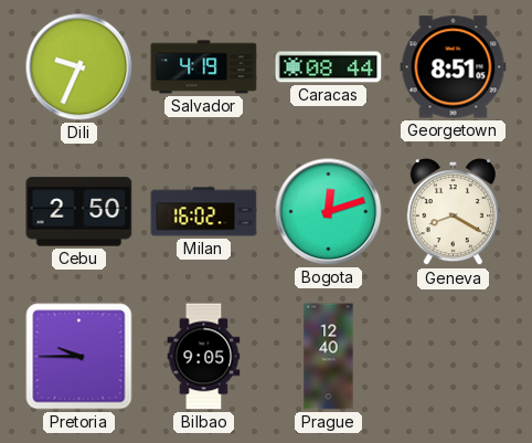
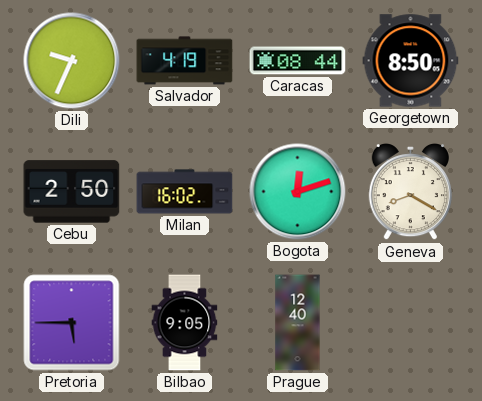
Georgetown: 8:51 -> 8:50
Pretoria: 9:45 -> 5:45
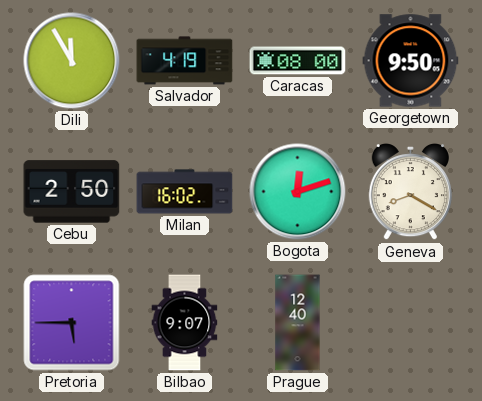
Dili: 9:34 -> 11:55
Caracas: 08:44 -> 08:00
Georgetown: 8:50 -> 9:50
Bilbao: 9:05 -> 9:07
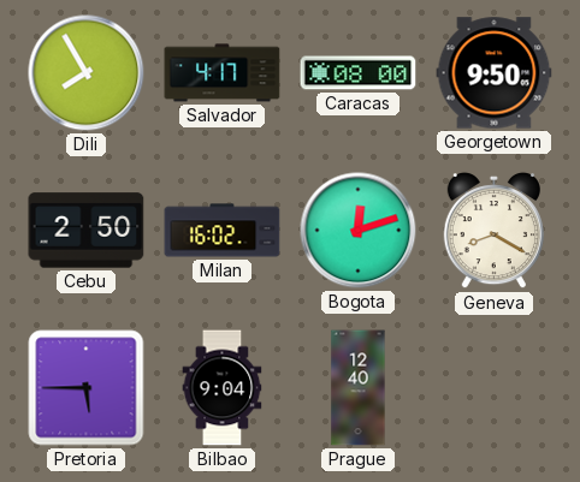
Dili: 11:55 -> 7:55
Salvador: 4:19 -> 4:17
Bilbao: 9:07 -> 9:04
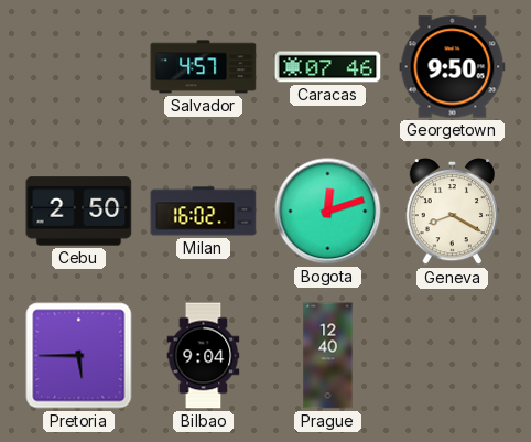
Dili: 7:55 -> none
Salvador: 4:17 -> 4:57
Caracas: 08:00 -> 07:46
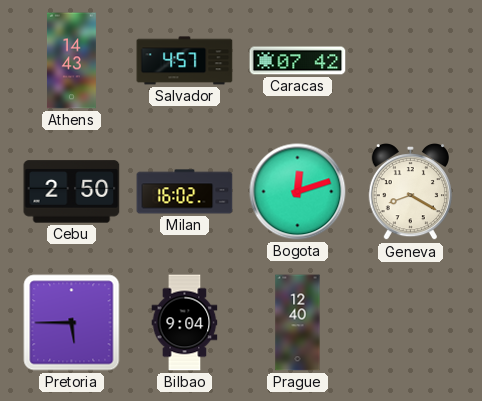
Athens: none -> 14:43
Caracas: 07:46 -> 07:42
Georgetown: 9:50 -> none
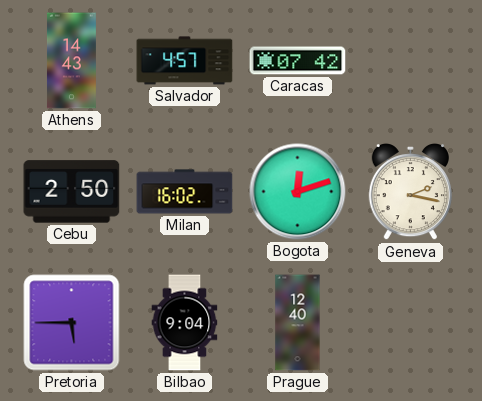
Geneva: 8:20 -> 2:17
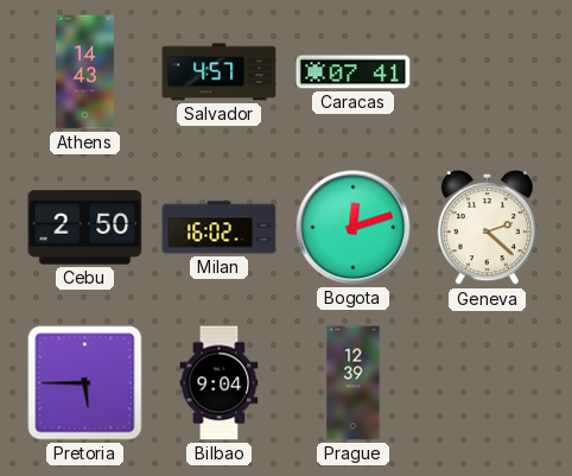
Caracas: 07:42 -> 07:41
Geneva: 2:17 -> 2:22
Prague: 12:40 -> 12:39
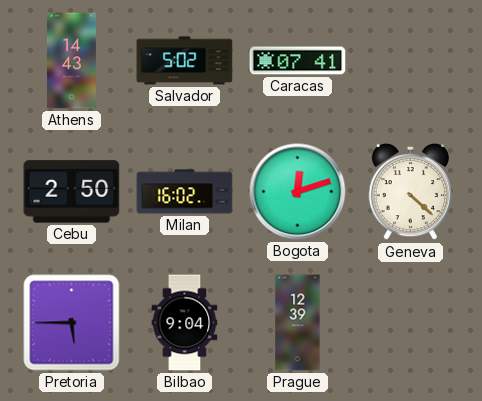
Salvador: 4:57 -> 5:02
Geneva: 2:22 -> 4:22
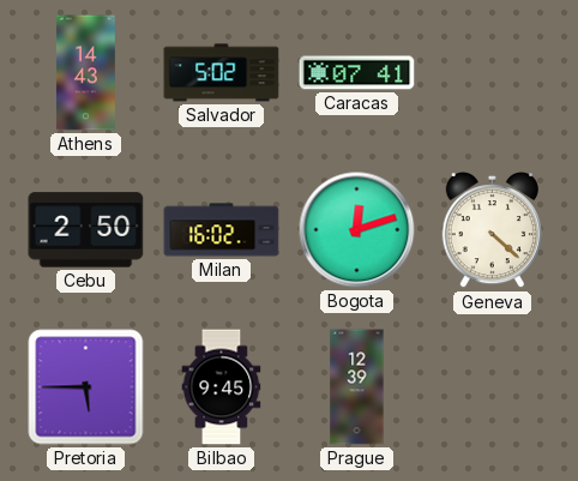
Bilbao: 9:04 -> 9:45
